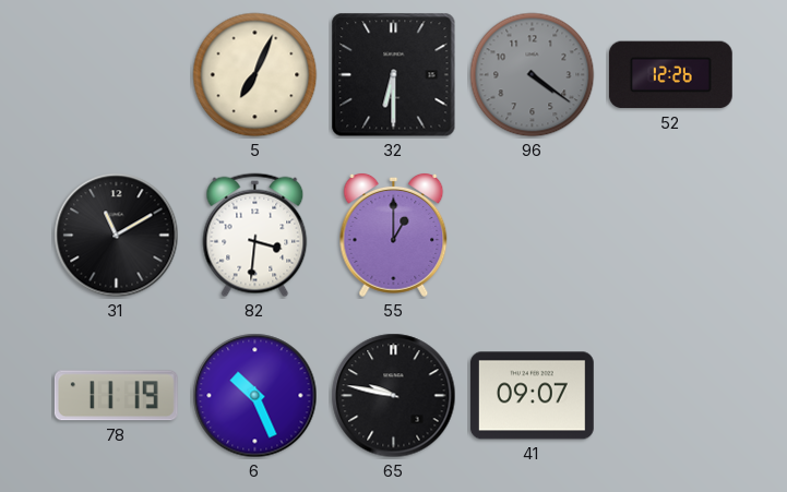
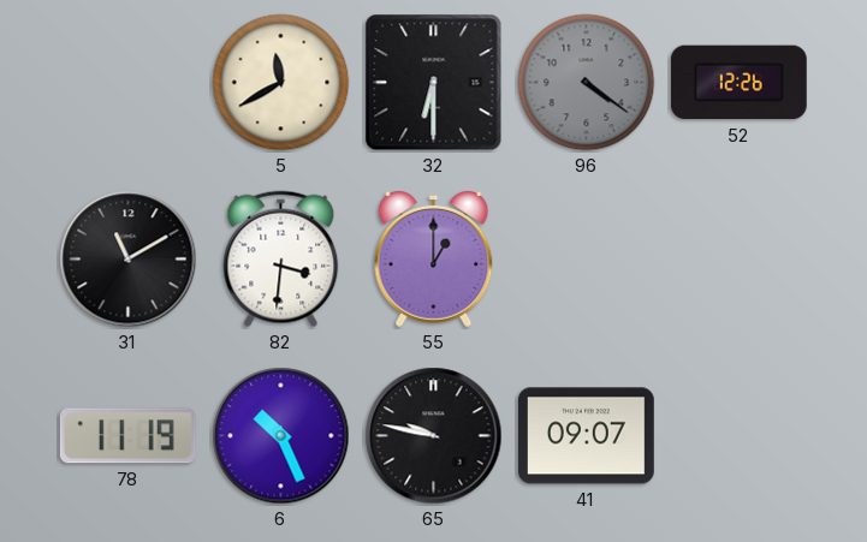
5: 7:04 -> 11:40
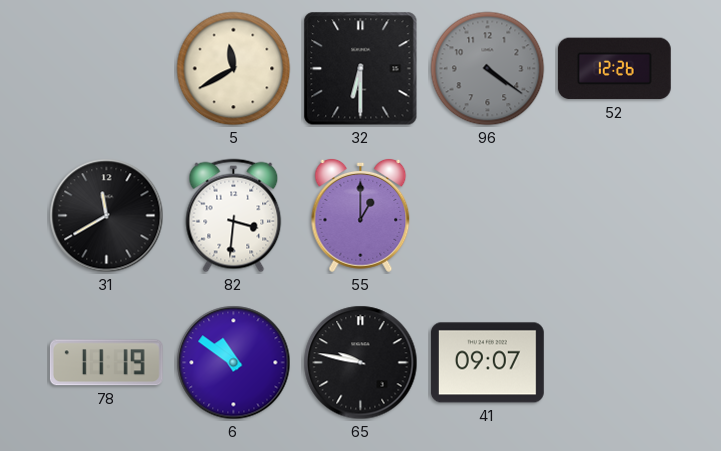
31: 11:10 -> 11:40
6: 10:26 -> 10:51
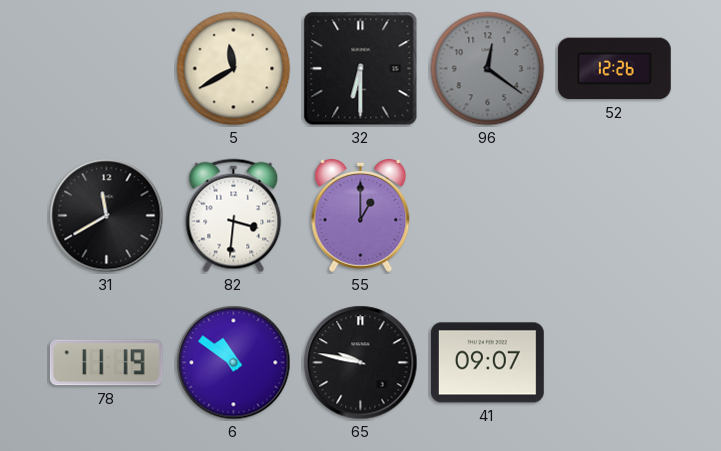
96: 4:21 -> 12:21
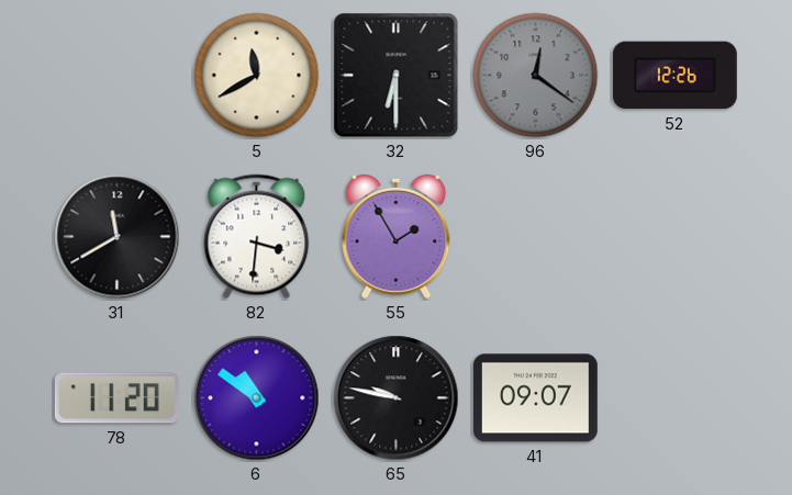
55: 1:00 -> 1:55
78: 11:19 -> 11:20
